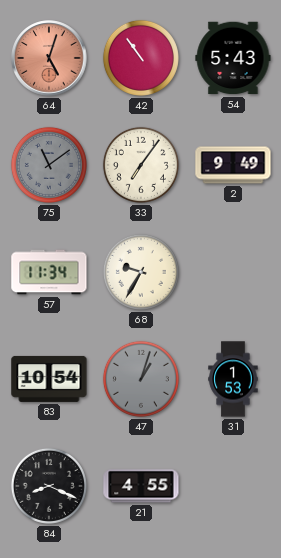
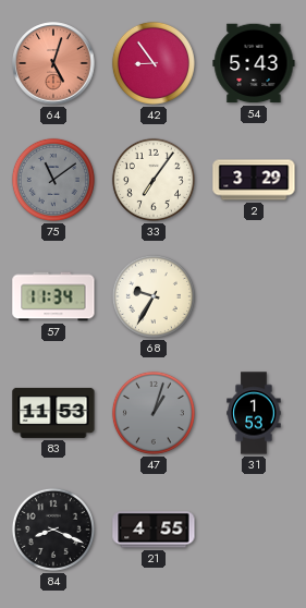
42: 10:54 -> 8:54
2: 9:49 -> 3:29
83: 10:54 -> 11:53
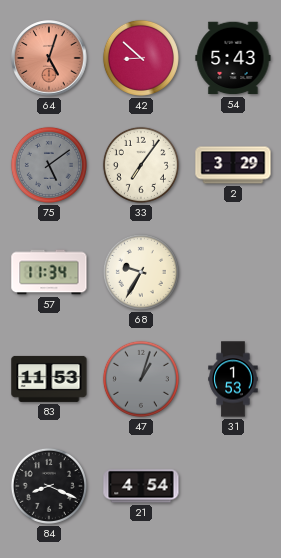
42: 8:54 -> 8:52
75: 11:09 -> 5:09
21: 4:55 -> 4:54
